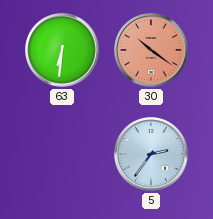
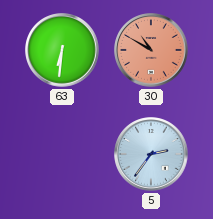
30: 10:21 -> 10:50
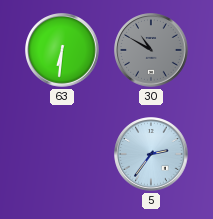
30 dial: salmon -> grey
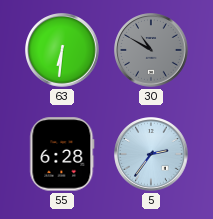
55: none -> 6:28
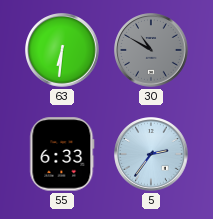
55: 6:28 -> 6:33
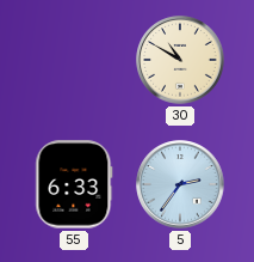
63: 6:31 -> none
30 dial: grey -> cream
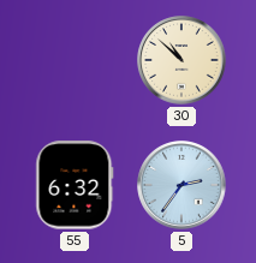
30: 10:50 -> 10:52
55: 6:33 -> 6:32
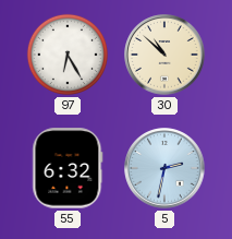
97: none -> 6:25
5: 2:36 -> 2:32
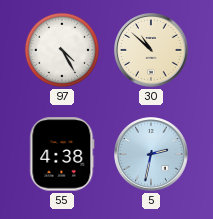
97: 6:25 -> 4:25
55: 6:32 -> 4:38
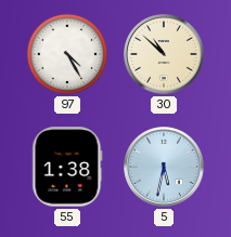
55: 4:38 -> 1:38
5: 2:32 -> 5:32
